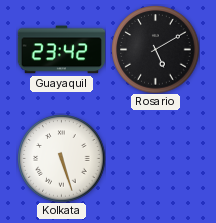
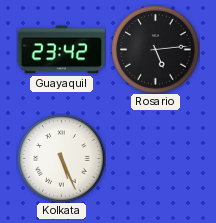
Rosario: 5:10 -> 5:14
Kolkata: 5:27 -> 5:26
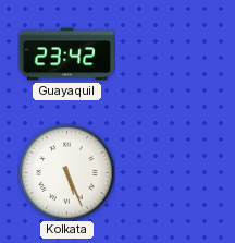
Rosario: 5:14 -> none
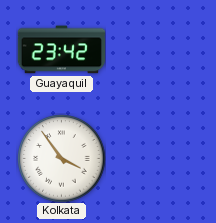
Kolkata: 5:26 -> 3:54
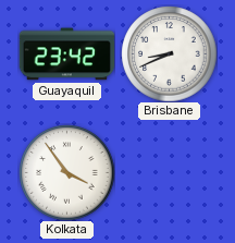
Brisbane: none -> 8:41
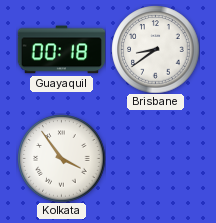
Guayaquil: 23:42 -> 00:18
Brisbane: 8:41 -> 8:39
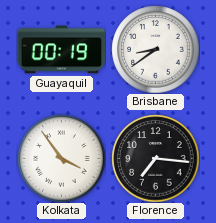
Guayaquil: 00:18 -> 00:19
Florence: none -> 7:16
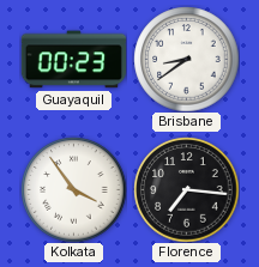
Guayaquil: 00:19 -> 00:23
